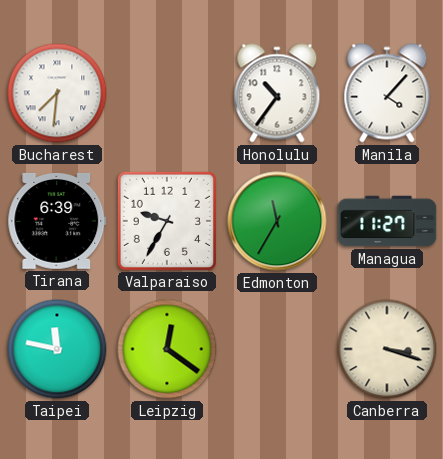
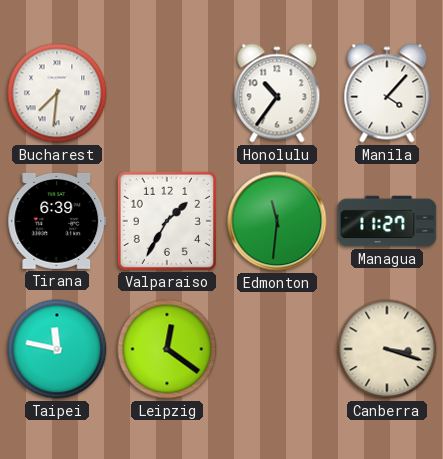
Valparaiso: 9:35 -> 1:35
Edmonton: 11:35 -> 11:31
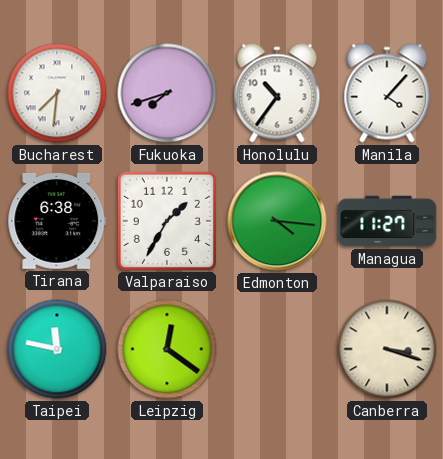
Fukuoka: none -> 7:42
Tirana: 6:39 -> 6:38
Edmonton: 11:31 -> 4:16
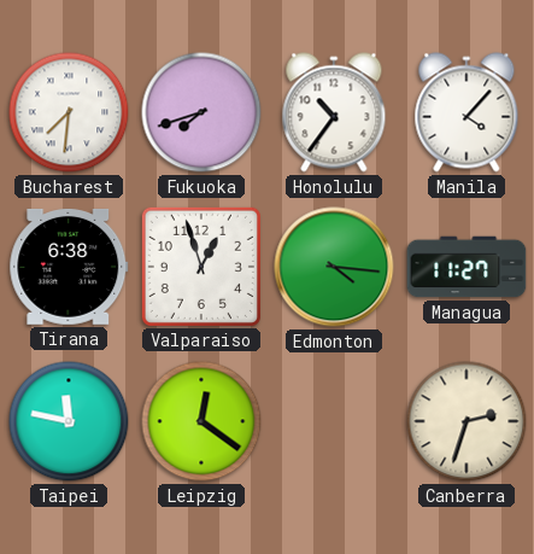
Valparaiso: 1:35 -> 12:57
Canberra: 3:18 -> 2:33
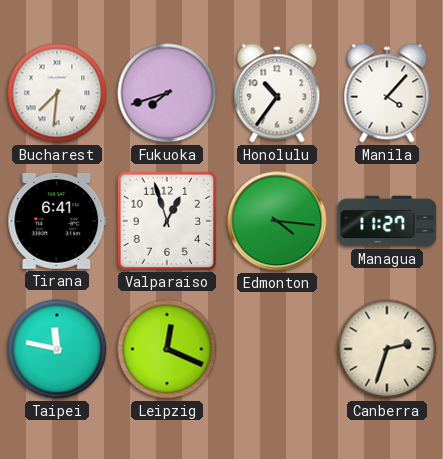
Tirana: 6:38 -> 6:41
Leipzig: 12:21 -> 12:19
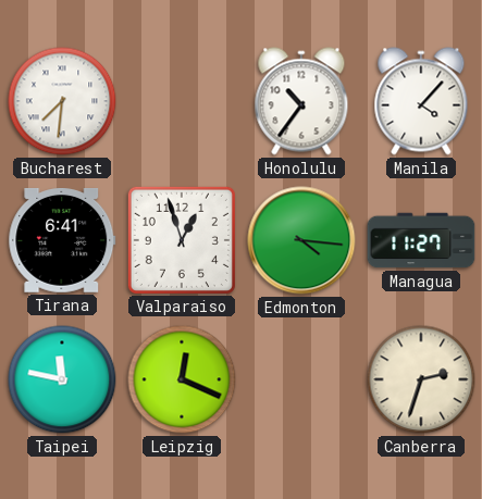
Fukuoka: 7:42 -> none
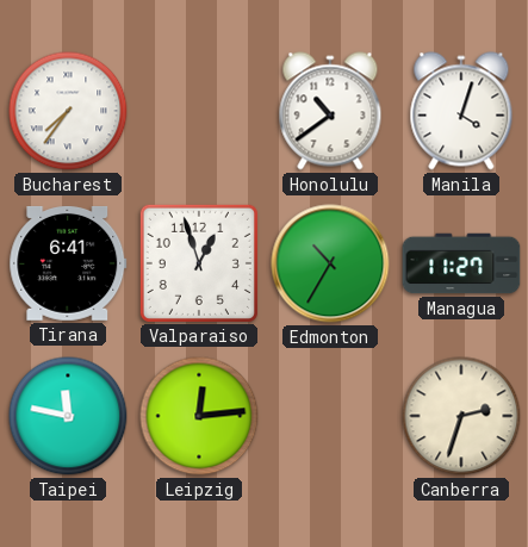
Bucharest: 7:31 -> 7:36
Honolulu: 10:36 -> 10:39
Manila: 4:07 -> 4:03
Edmonton: 4:16 -> 10:35
Leipzig: 12:19 -> 12:14
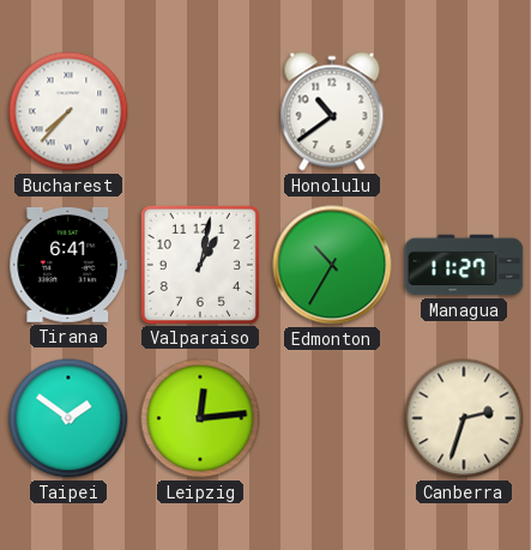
Bucharest: 7:36 -> 7:37
Manila: 4:03 -> none
Valparaiso: 12:57 -> 1:02
Taipei: 11:47 -> 1:51
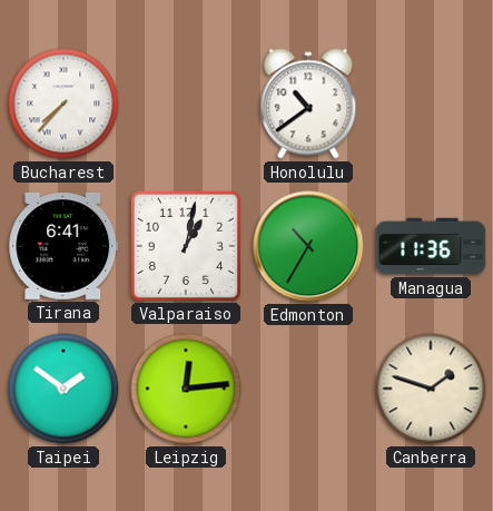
Managua: 11:27 -> 11:36
Canberra: 2:33 -> 1:48
